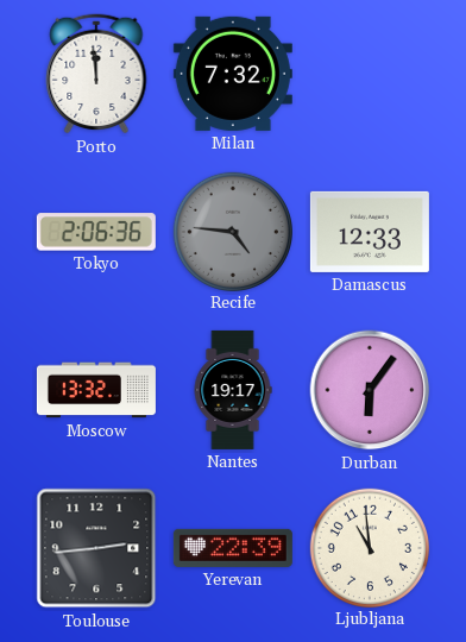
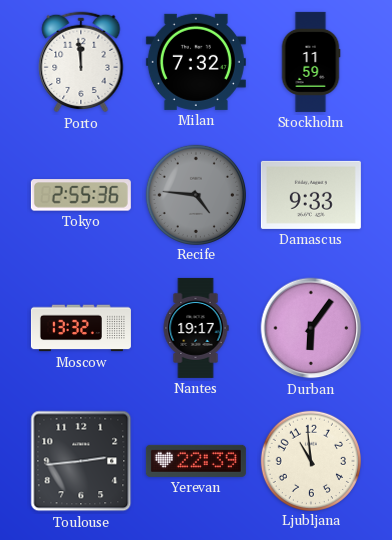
Stockholm: none -> 11:59
Tokyo: 2:06 -> 2:55
Damascus: 12:33 -> 9:33
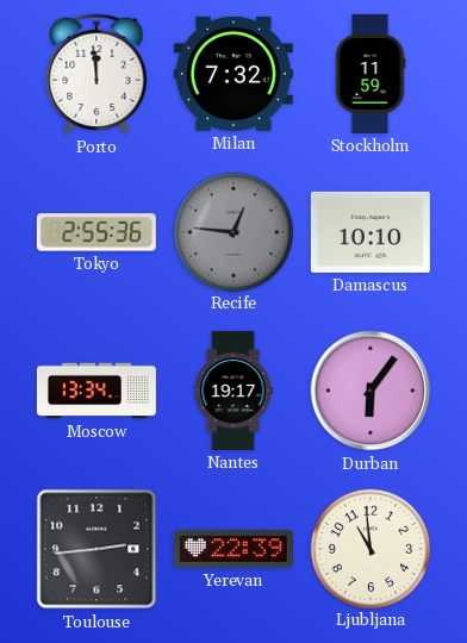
Recife: 4:46 -> 12:46
Damascus: 9:33 -> 10:10
Moscow: 13:32 -> 13:34
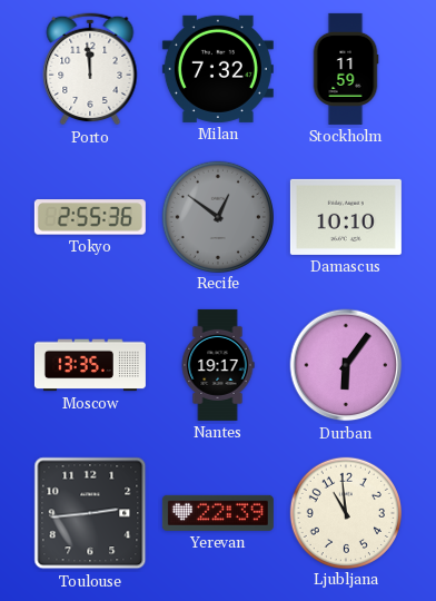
Recife: 12:46 -> 12:51
Moscow: 13:34 -> 13:35
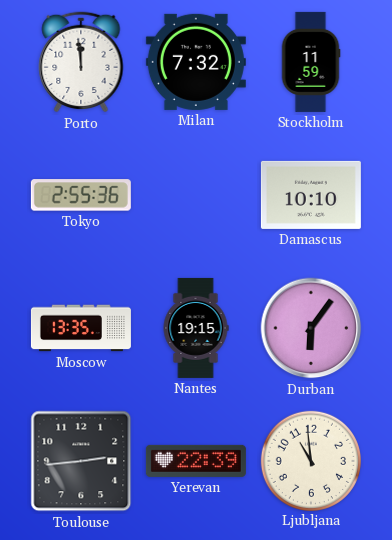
Recife: 12:51 -> none
Nantes: 19:17 -> 19:15
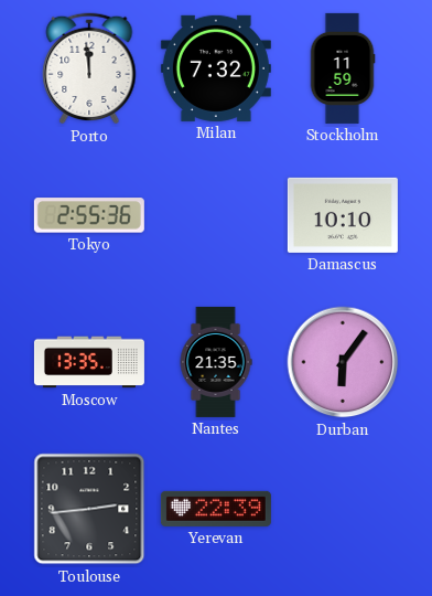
Nantes: 19:15 -> 21:35
Ljubljana: 10:59 -> none
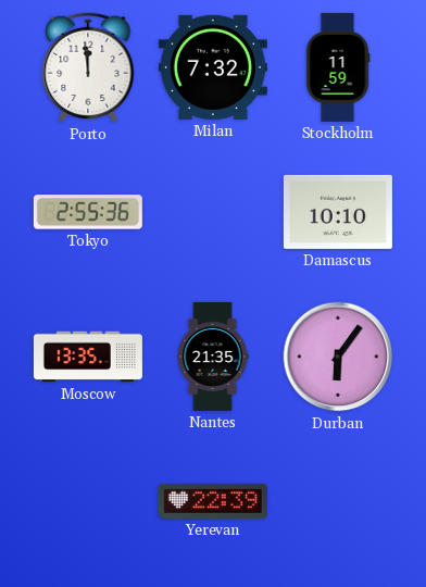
Toulouse: 2:44 -> none
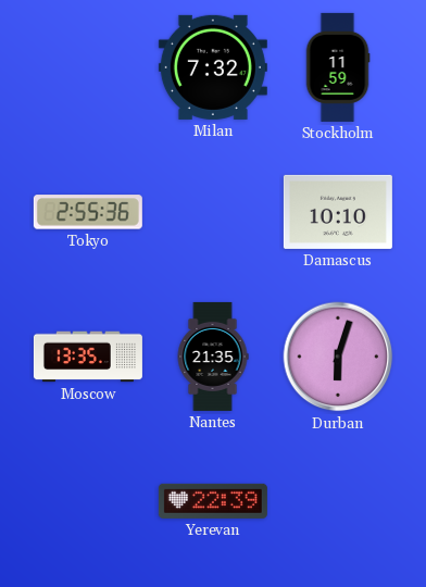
Porto: 11:59 -> none
Durban: 6:06 -> 6:03
